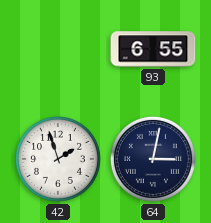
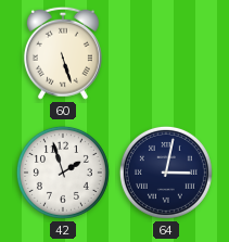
60: none -> 5:27
93: 6:55 -> none
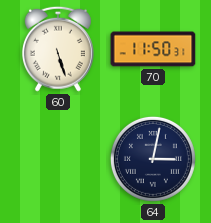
70: none -> 11:50
42: 1:57 -> none
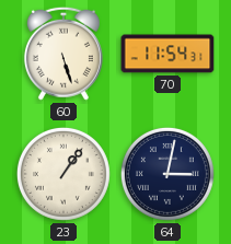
70: 11:50 -> 11:54
23: none -> 1:06
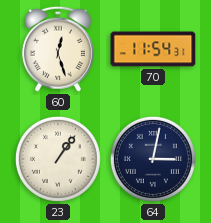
60: 5:27 -> 12:27
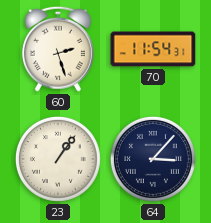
60: 12:27 -> 2:27
64: 3:02 -> 3:07
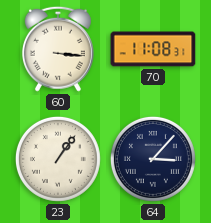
60: 2:27 -> 3:16
70: 11:54 -> 11:08
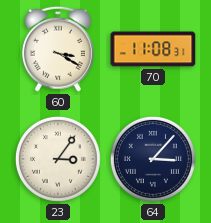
60: 3:16 -> 3:20
23: 1:06 -> 3:06
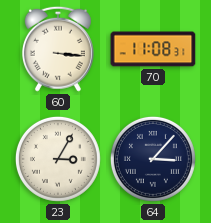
60: 3:20 -> 3:16
23: 3:06 -> 3:05
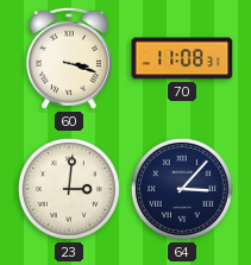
60: 3:16 -> 3:18
23: 3:05 -> 3:01
